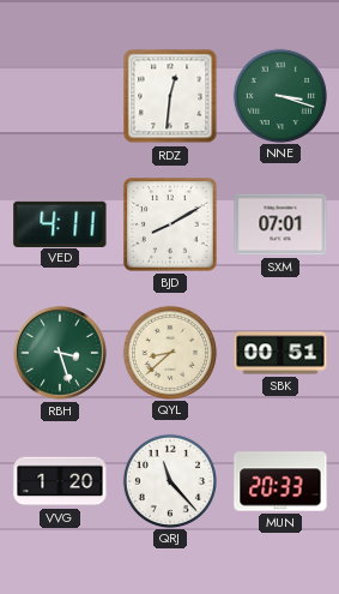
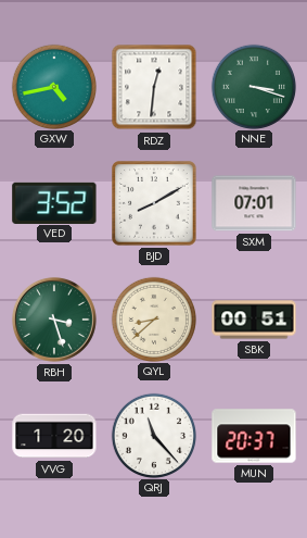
GXW: none -> 4:43
VED: 4:11 -> 3:52
MUN: 20:33 -> 20:37
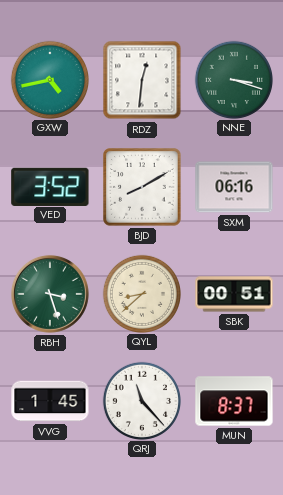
SXM: 07:01 -> 06:16
VVG: 1:20 -> 1:45
MUN: 20:37 -> 8:37
